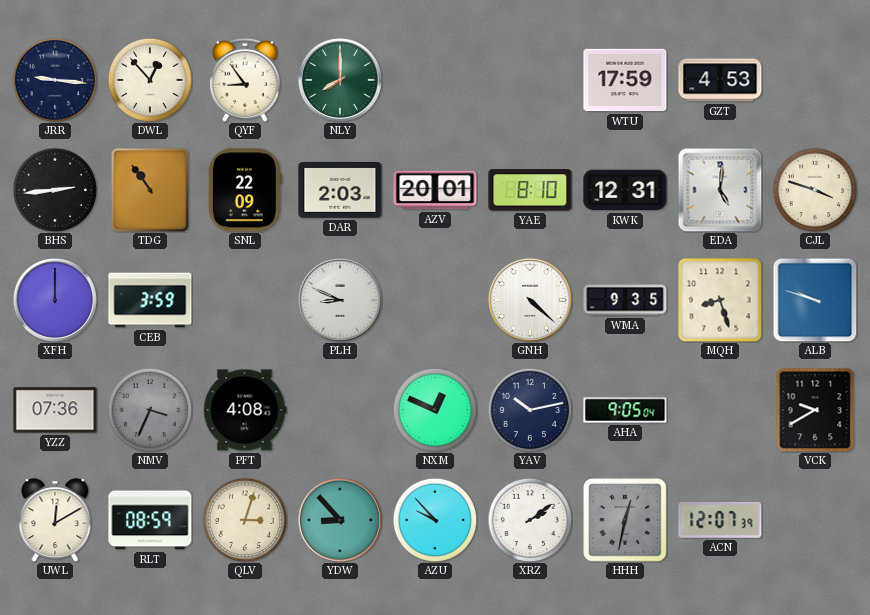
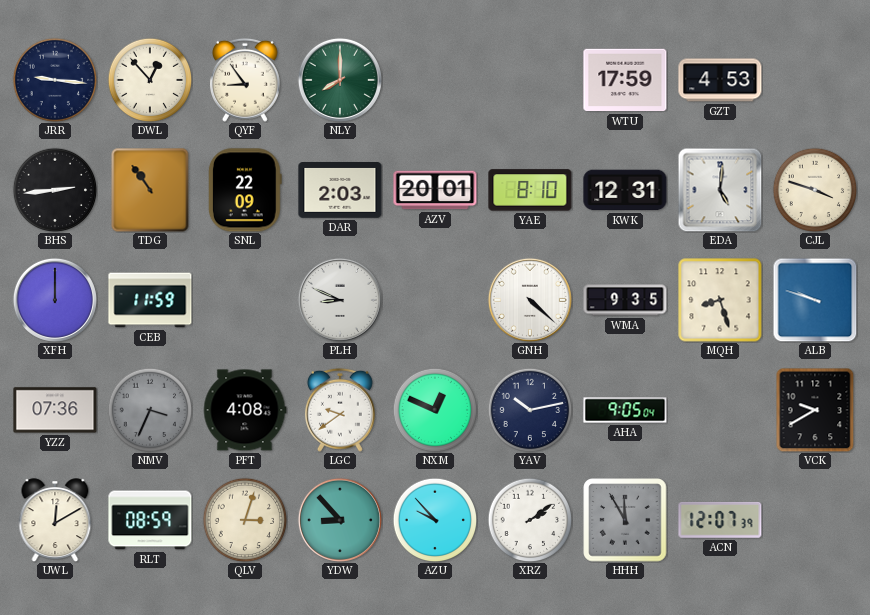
CEB: 3:59 -> 11:59
LGC: none -> 9:39
HHH: 12:32 -> 11:55
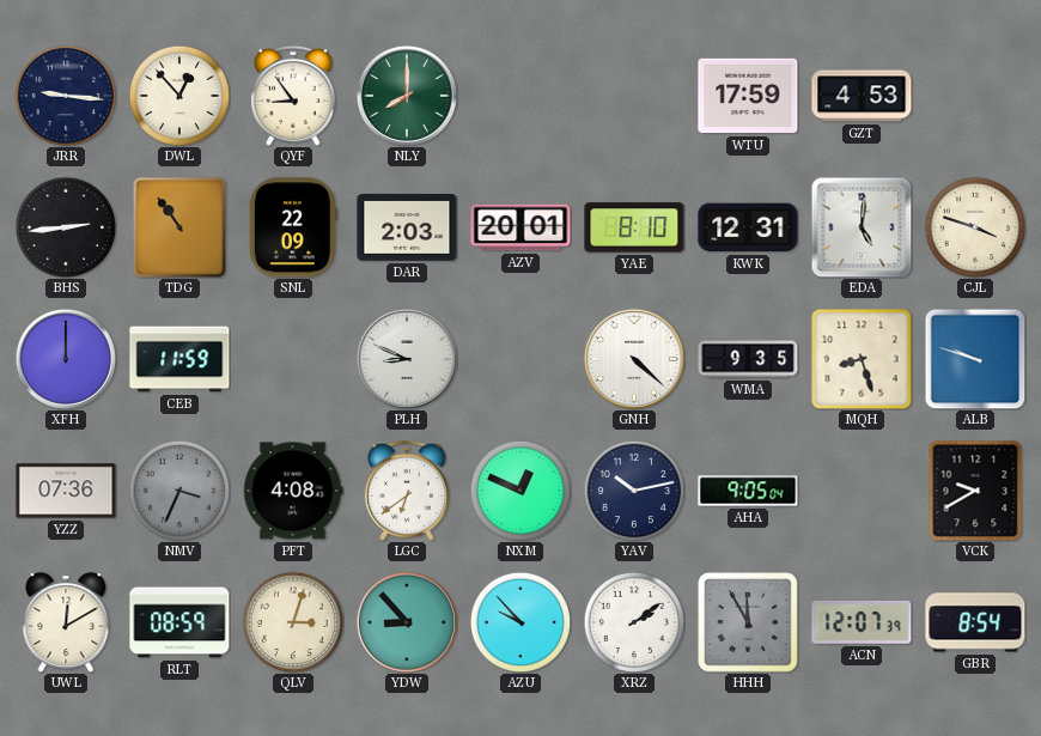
LGC: 9:39 -> 6:39
GBR: none -> 8:54
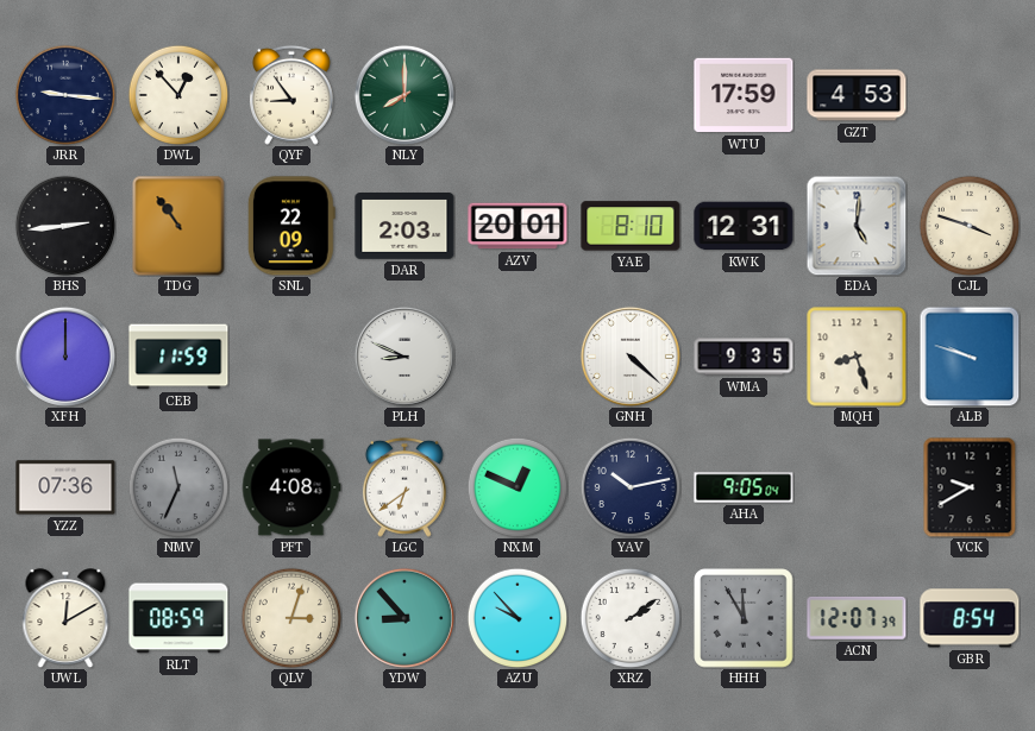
NMV: 3:34 -> 11:34
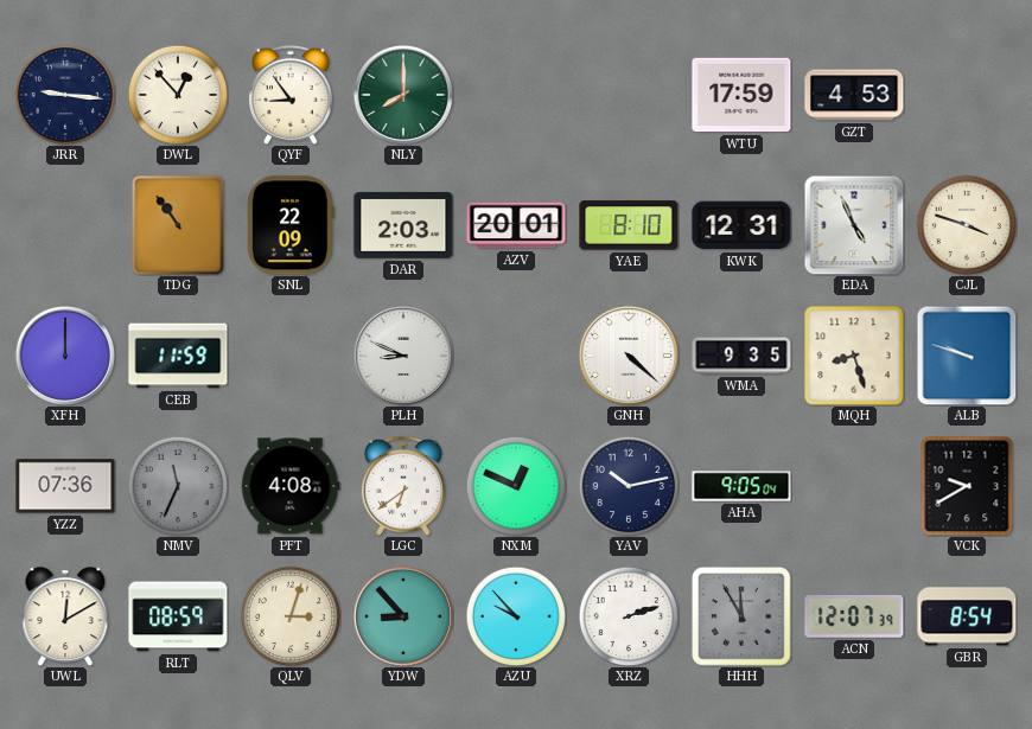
BHS: 2:44 -> none
EDA: 5:01 -> 4:56
XRZ: 2:09 -> 2:12
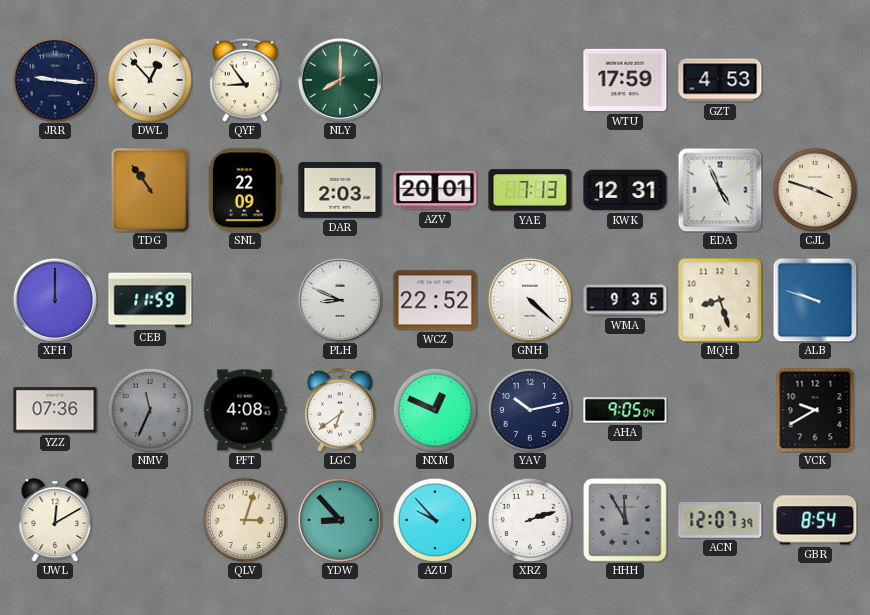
YAE: 8:10 -> 7:13
WCZ: none -> 22:52
RLT: 08:59 -> none
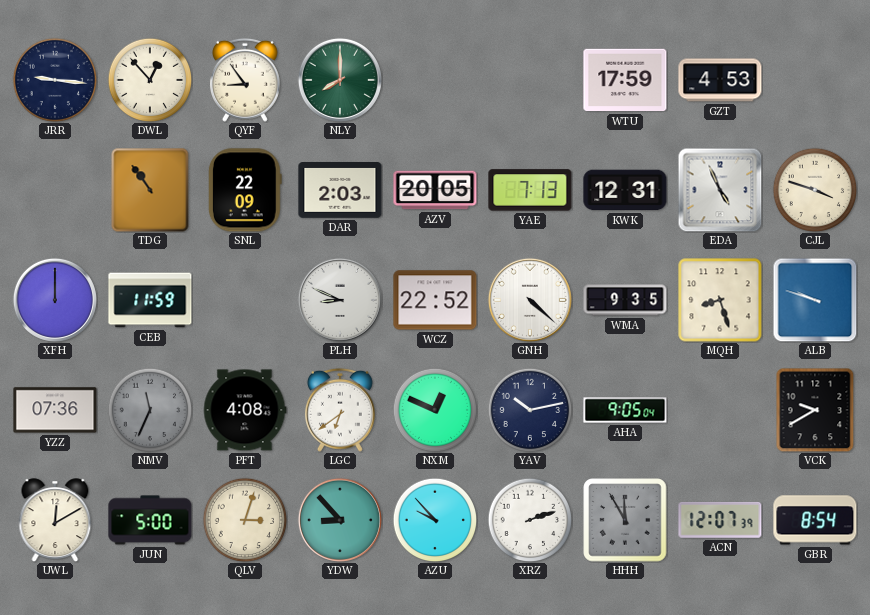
AZV: 20:01 -> 20:05
JUN: none -> 5:00
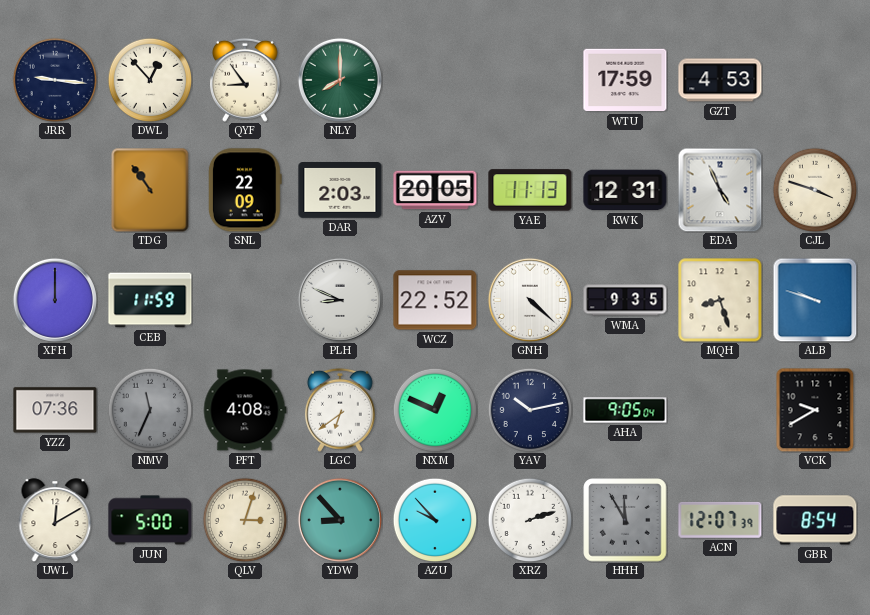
YAE: 7:13 -> 11:13
